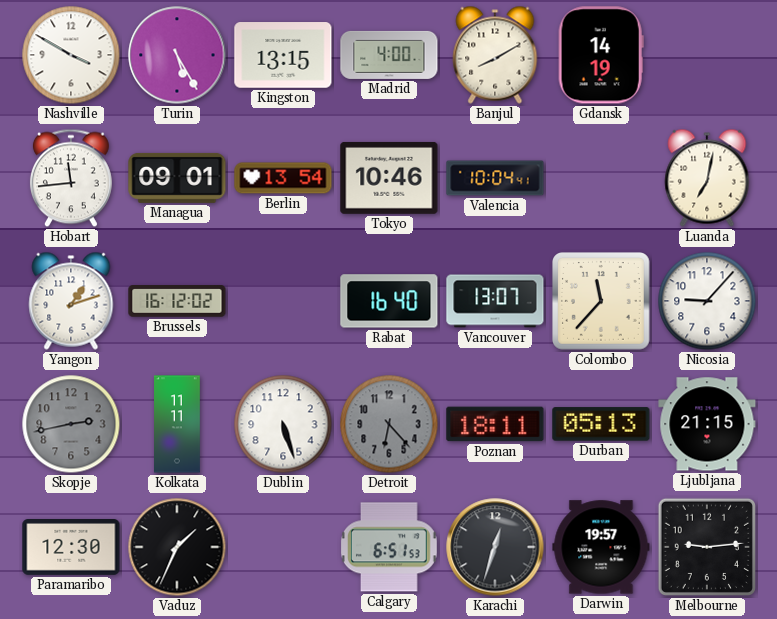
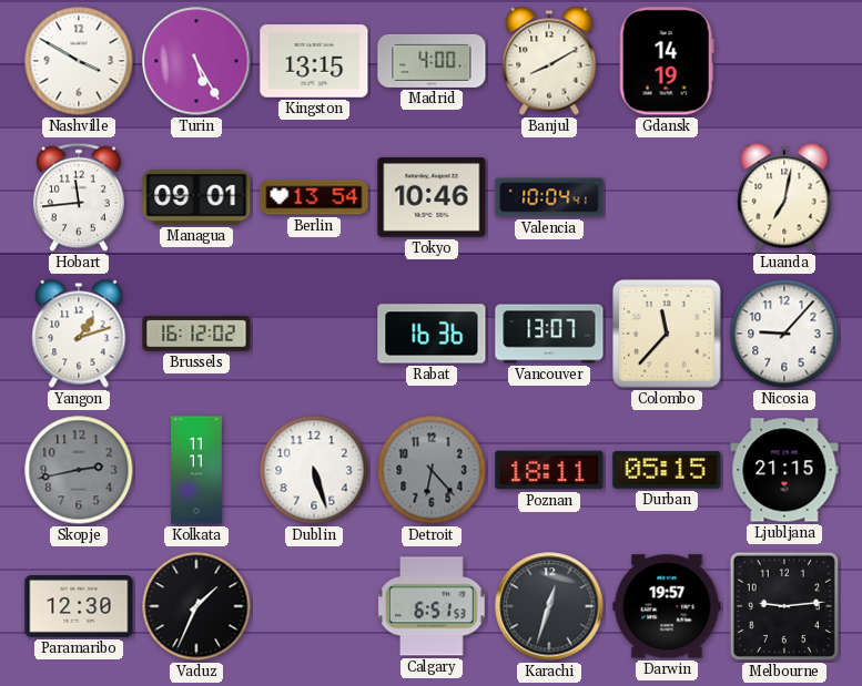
Rabat: 16:40 -> 16:36
Durban: 05:13 -> 05:15
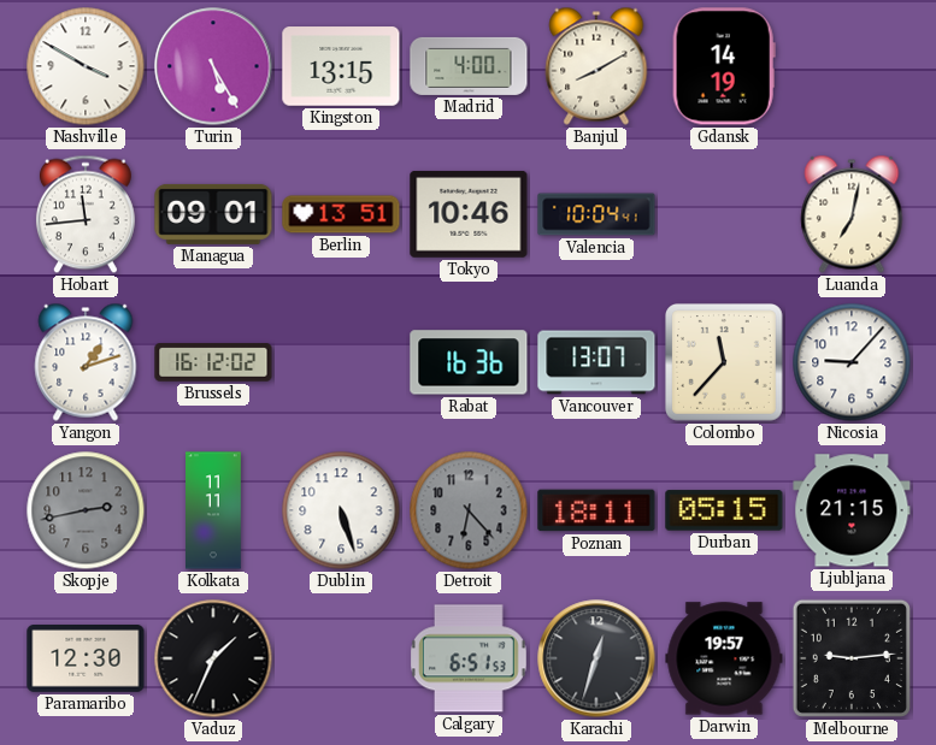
Berlin: 13:54 -> 13:51
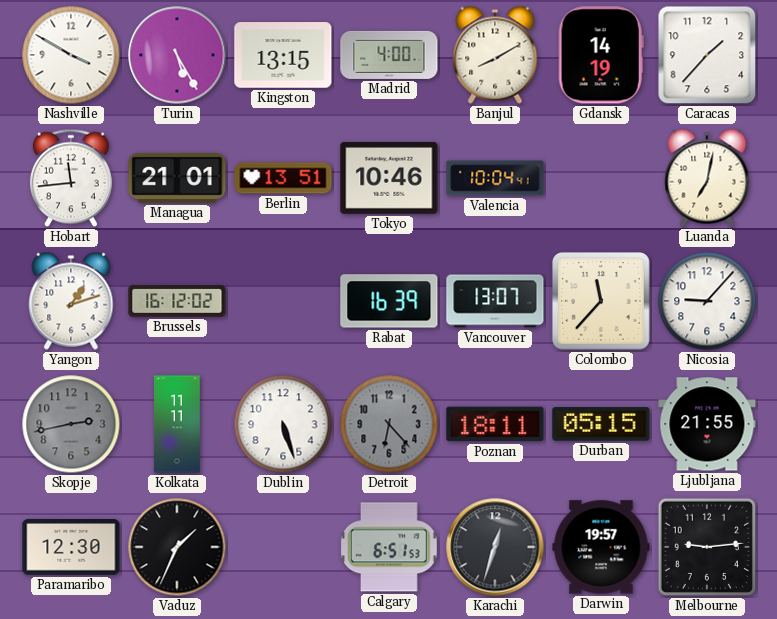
Caracas: none -> 1:37
Managua: 09:01 -> 21:01
Rabat: 16:36 -> 16:39
Ljubljana: 21:15 -> 21:55
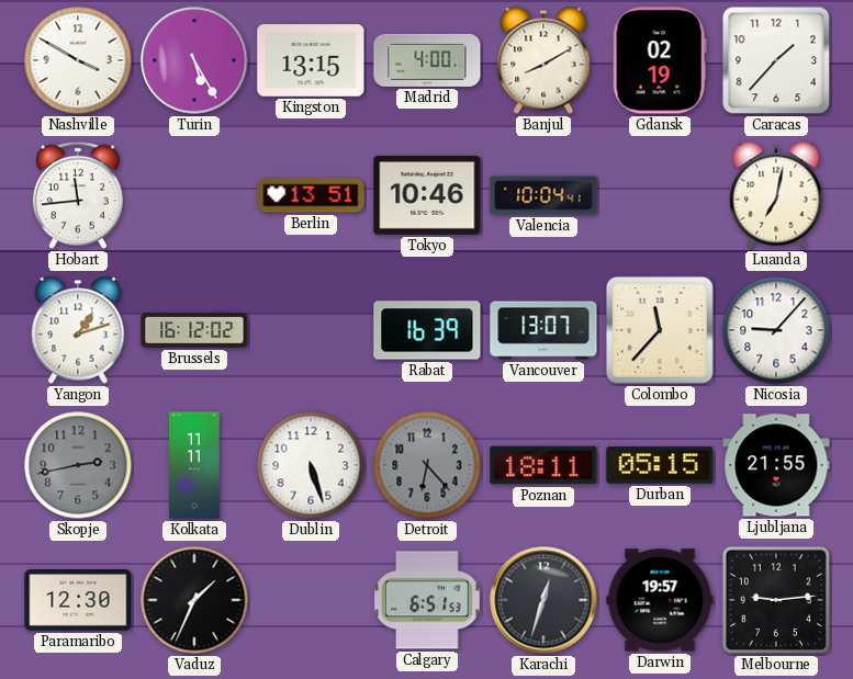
Gdansk: 14:19 -> 02:19
Managua: 21:01 -> none
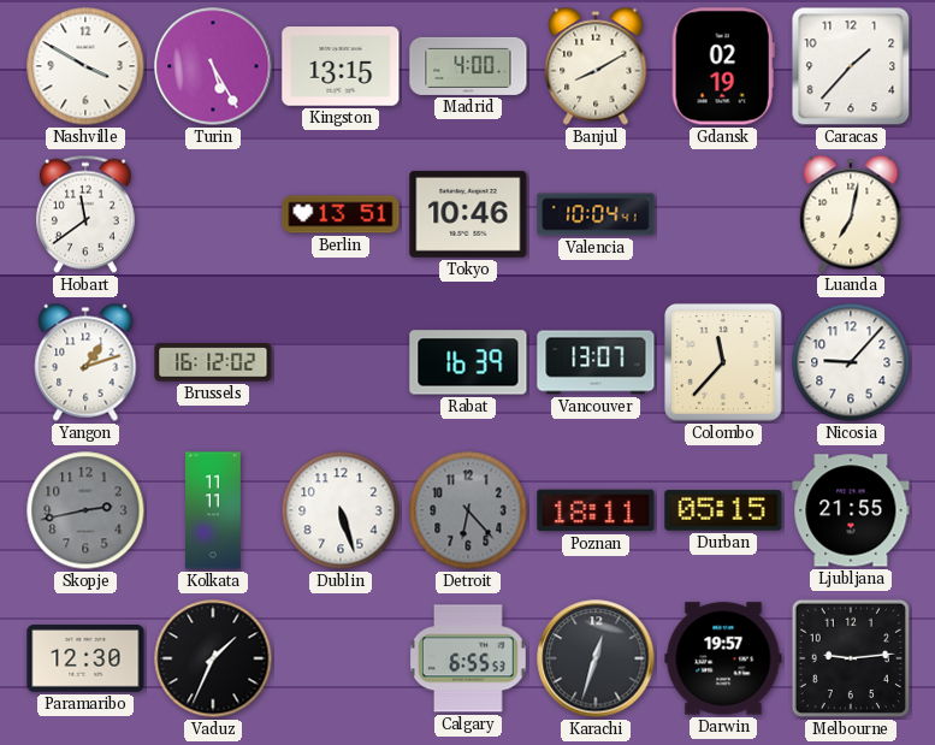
Hobart: 11:44 -> 11:39
Calgary: 6:51 -> 6:55
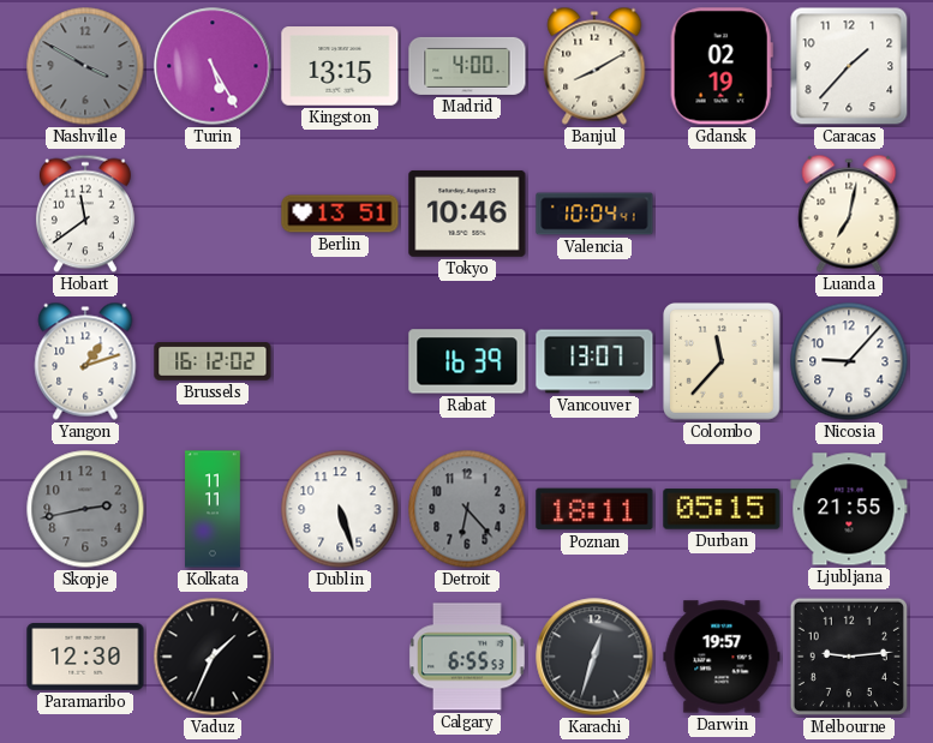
Nashville dial: white -> grey
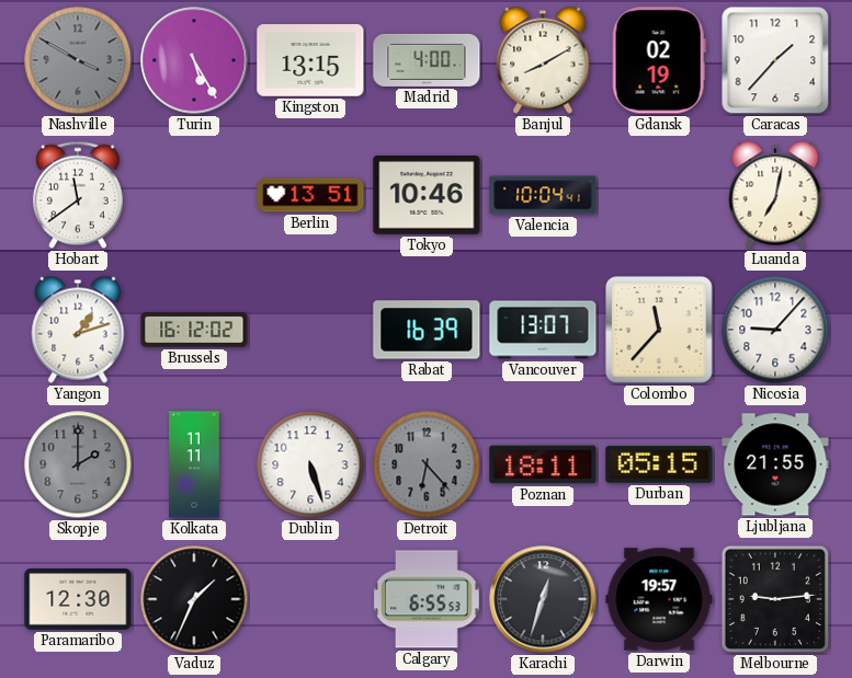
Skopje: 2:43 -> 2:00
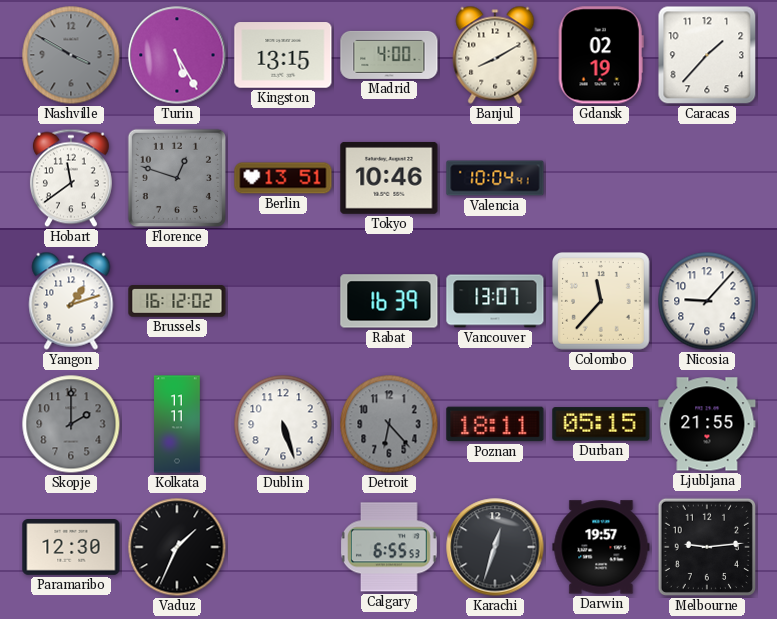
Florence: none -> 12:48
Luanda: 7:02 -> none
